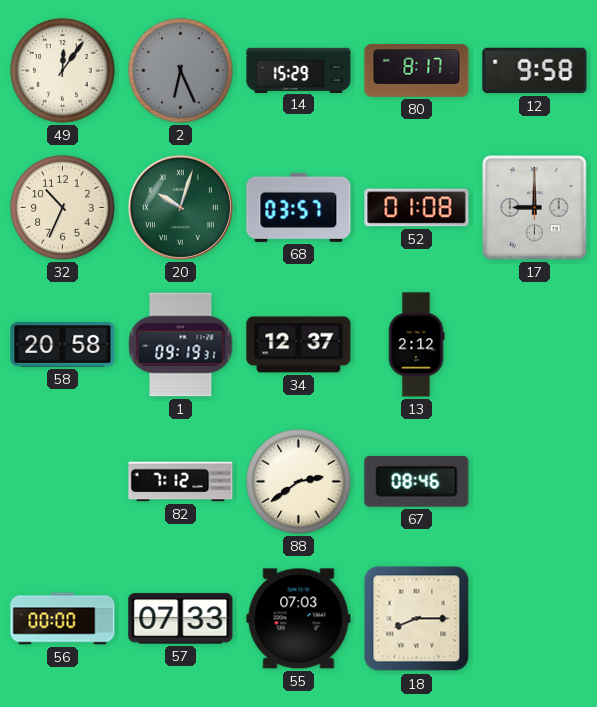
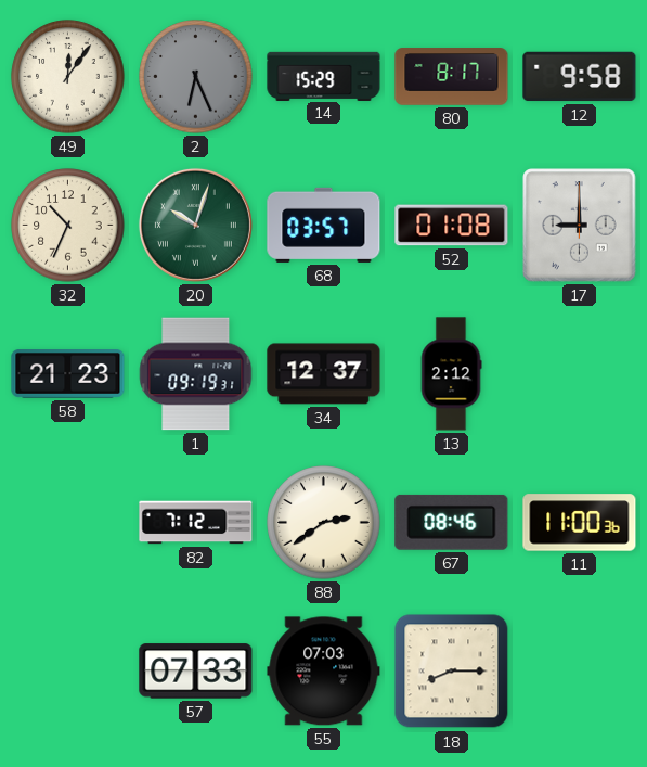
58: 20:58 -> 21:23
11: none -> 11:00
56: 00:00 -> none
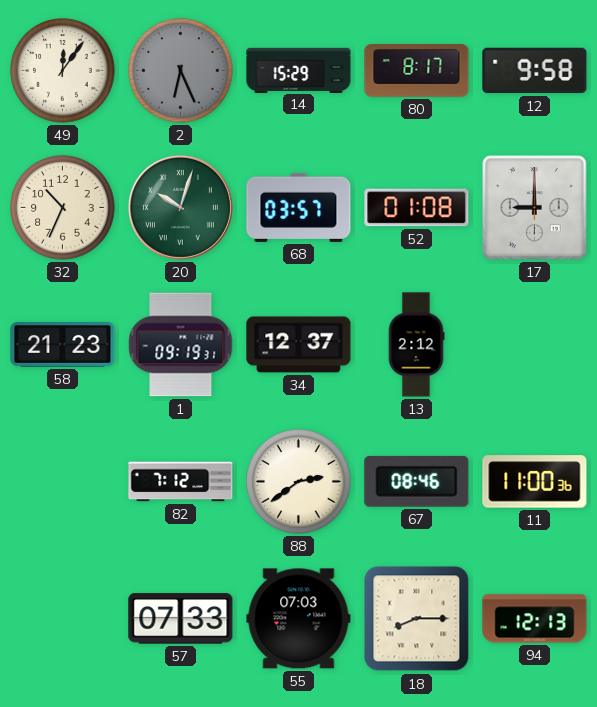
94: none -> 12:13
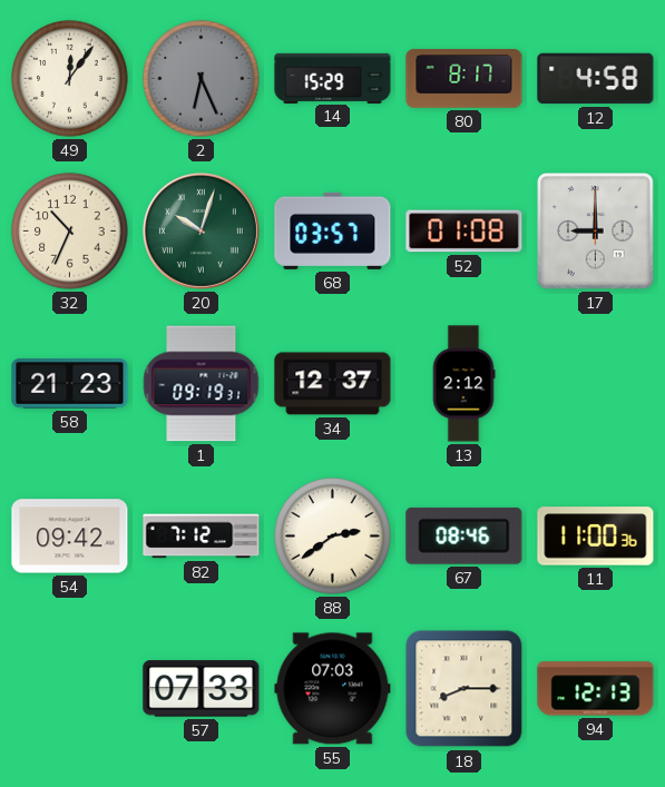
12: 9:58 -> 4:58
54: none -> 09:42
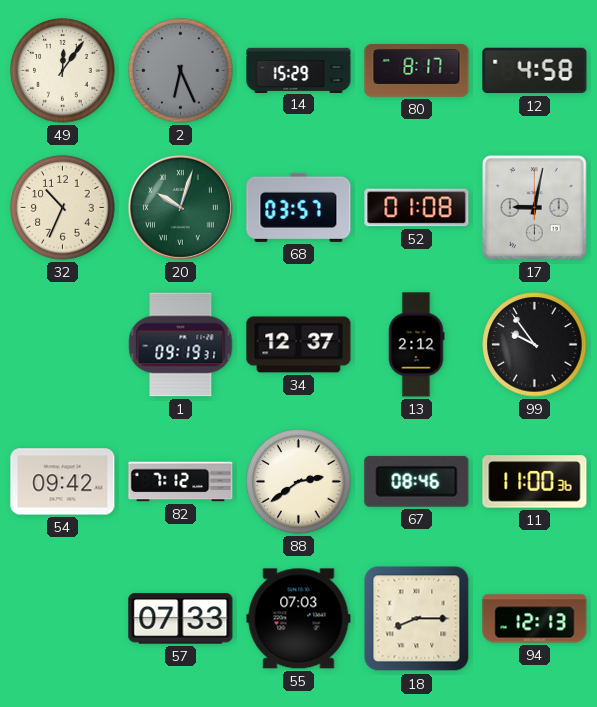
17: 9:00 -> 9:02
58: 21:23 -> none
99: none -> 9:54
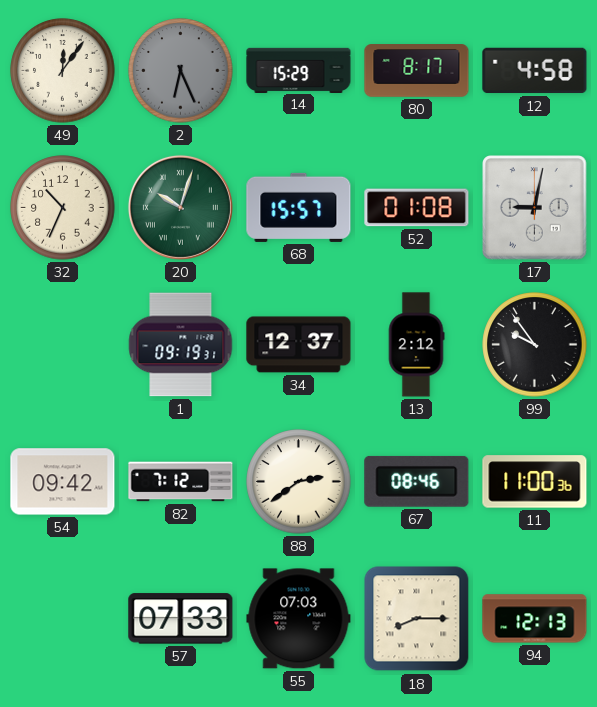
68: 03:57 -> 15:57
